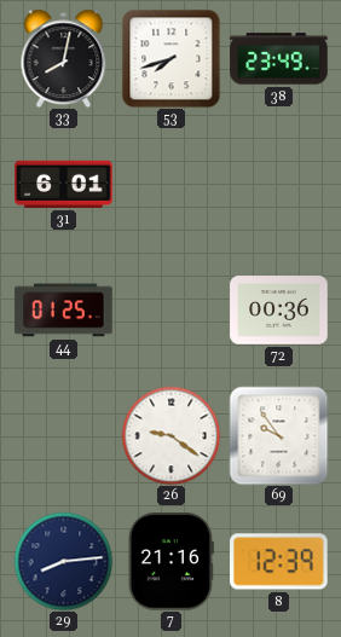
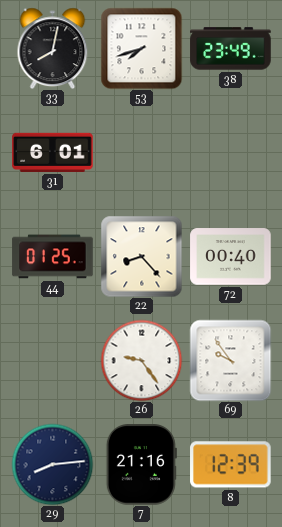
22: none -> 8:23
72: 00:36 -> 00:40
26: 9:21 -> 9:24
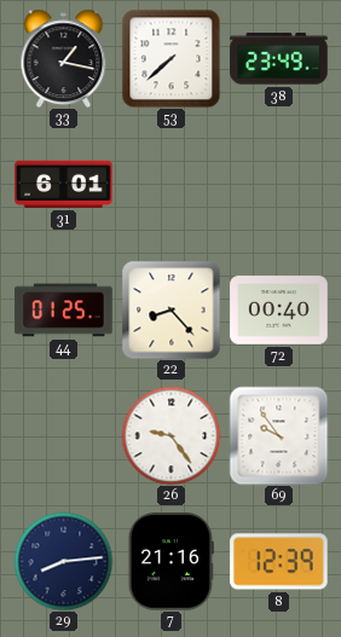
33: 8:02 -> 1:17
53: 7:42 -> 7:38
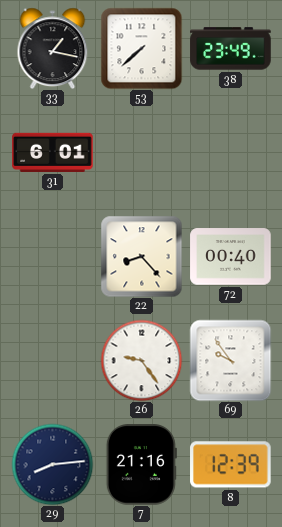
44: 01:25 -> none
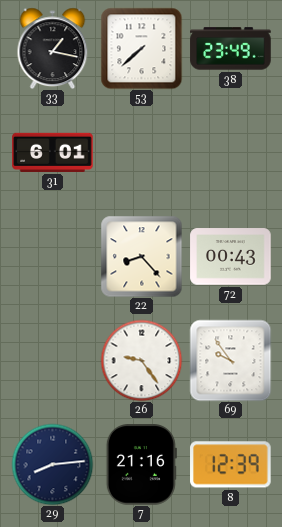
72: 00:40 -> 00:43
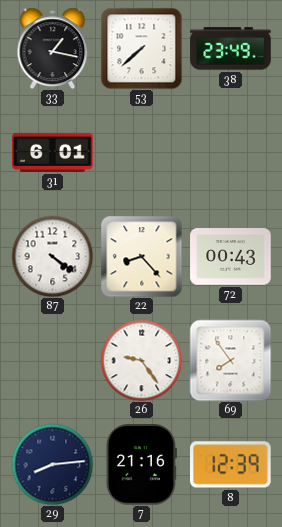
87: none -> 4:21
69: 9:54 -> 7:54
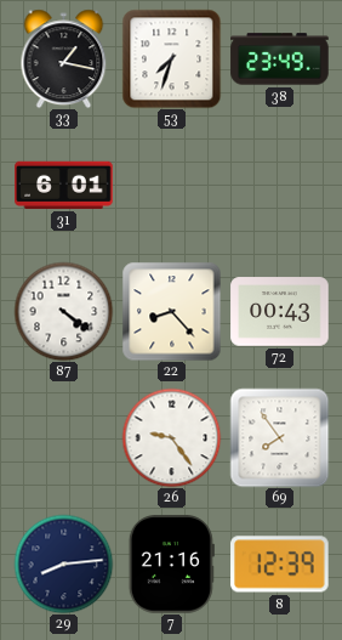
53: 7:38 -> 7:33
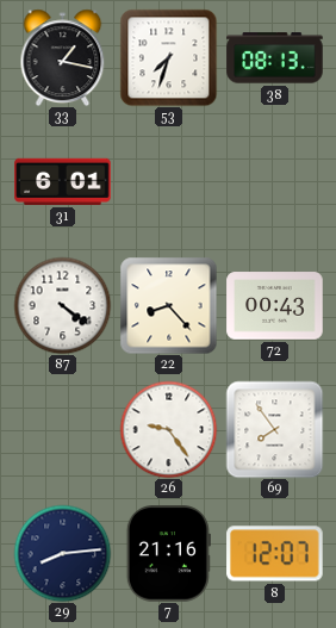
38: 23:49 -> 08:13
8: 12:39 -> 12:07
